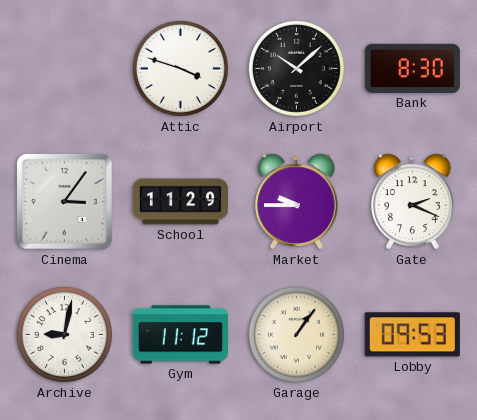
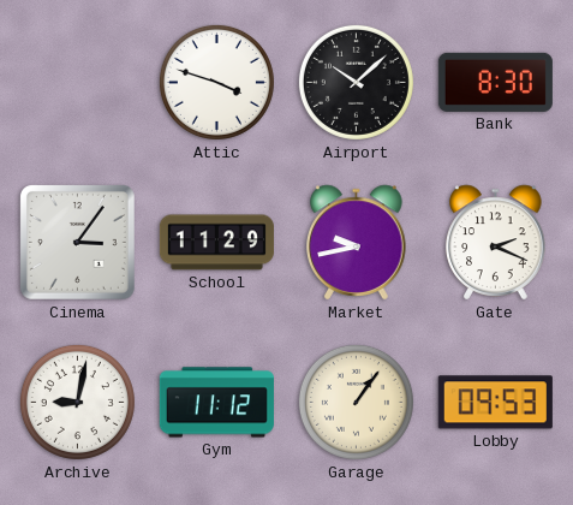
Market: 9:45 -> 9:43
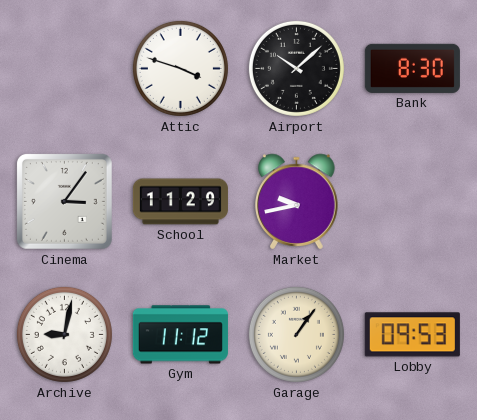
Gate: 2:19 -> none
